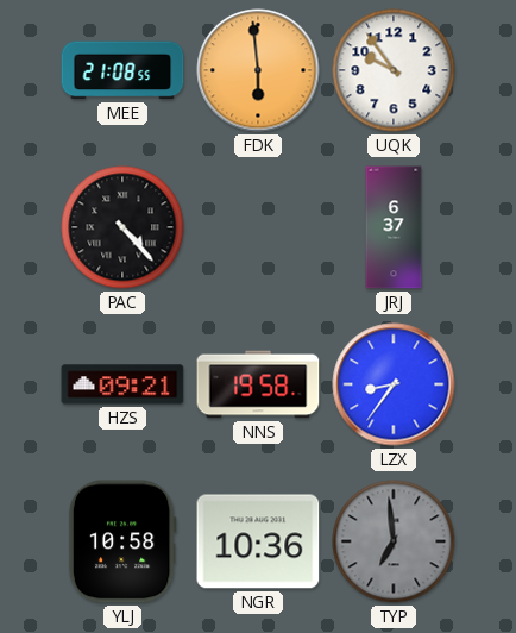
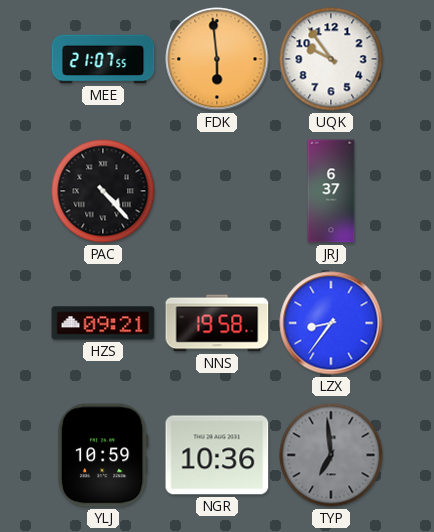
MEE: 21:08 -> 21:07
YLJ: 10:58 -> 10:59
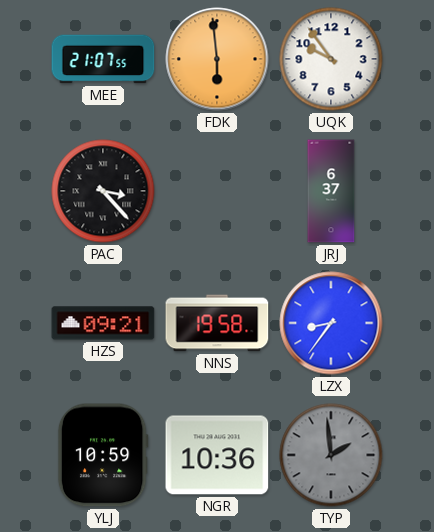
PAC: 4:23 -> 3:23
TYP: 6:59 -> 1:59
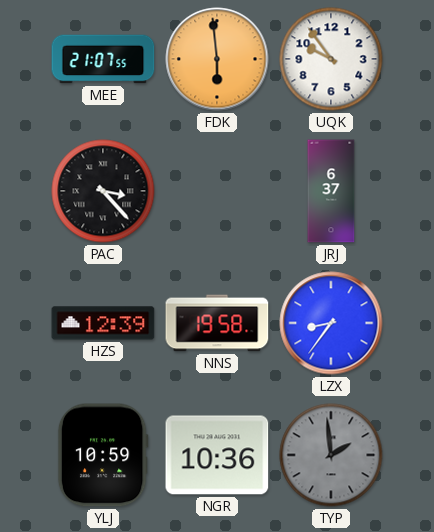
HZS: 09:21 -> 12:39
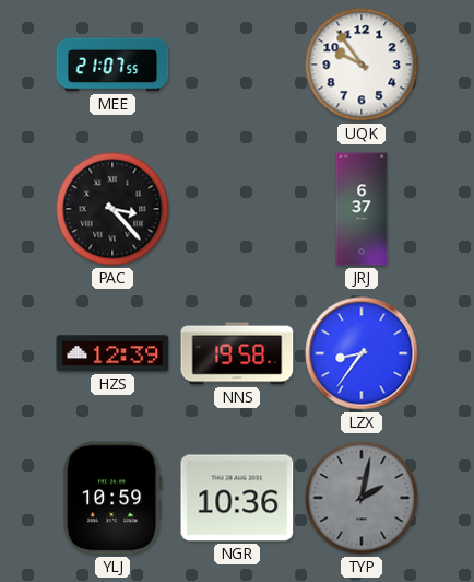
FDK: 5:59 -> none
TYP: 1:59 -> 2:02
